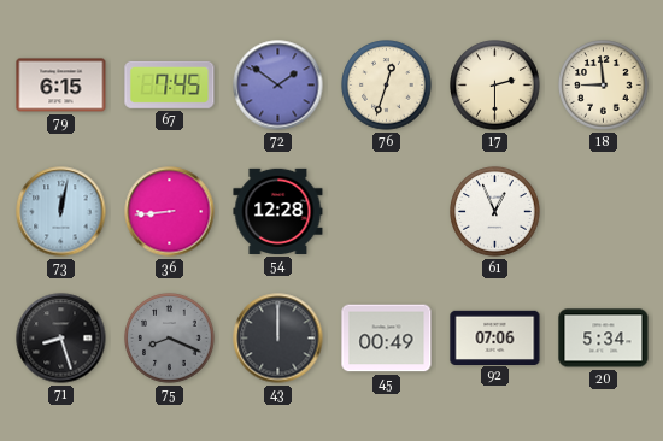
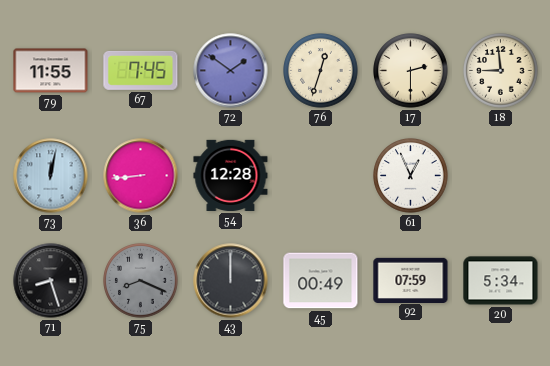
79: 6:15 -> 11:55
92: 07:06 -> 07:59
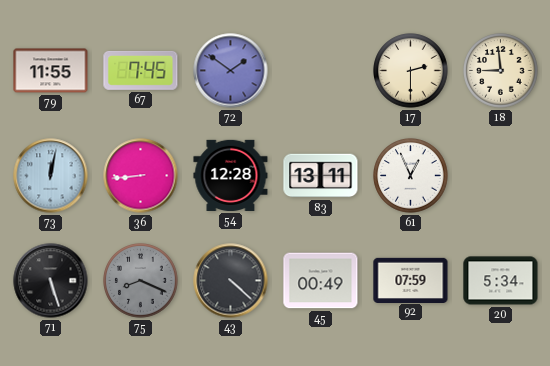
76: 12:33 -> none
83: none -> 13:11
71: 8:27 -> 5:27
43: 12:00 -> 4:22
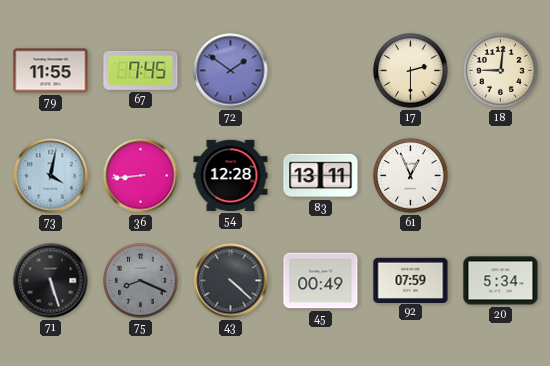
18: 8:59 -> 9:01
73: 12:02 -> 4:02
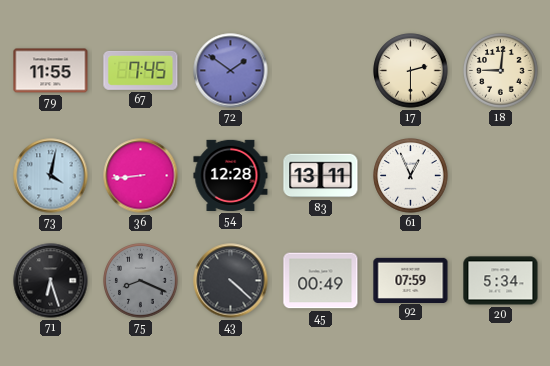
71: 5:27 -> 6:27
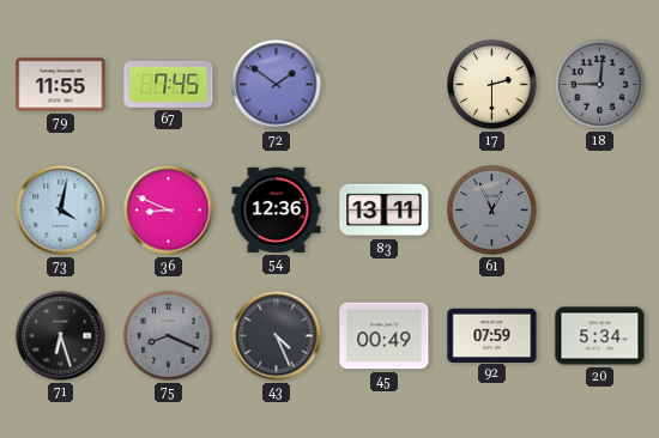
18 dial: cream -> grey
36: 8:44 -> 8:49
54: 12:28 -> 12:36
61 dial: white -> grey
43: 4:22 -> 4:26
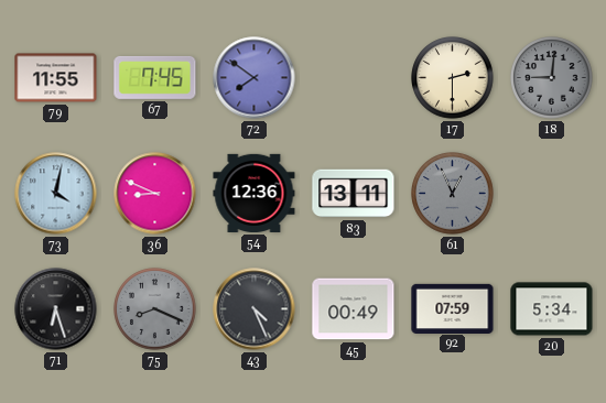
72: 1:51 -> 7:51
